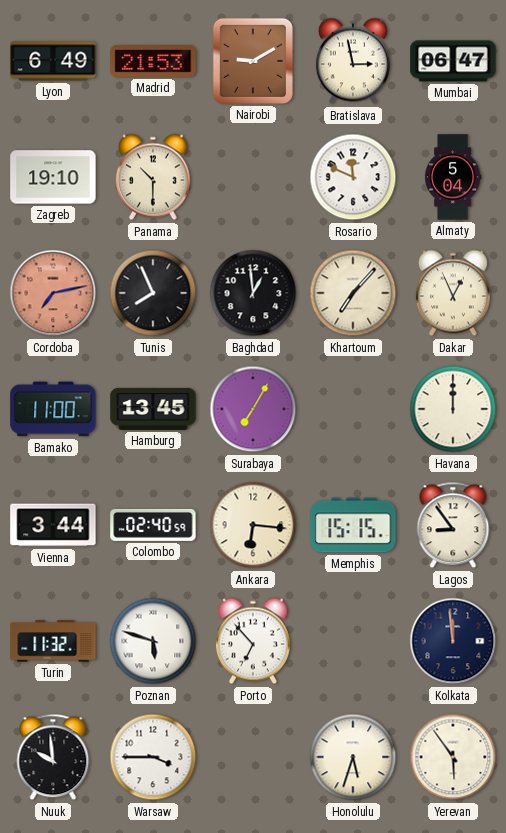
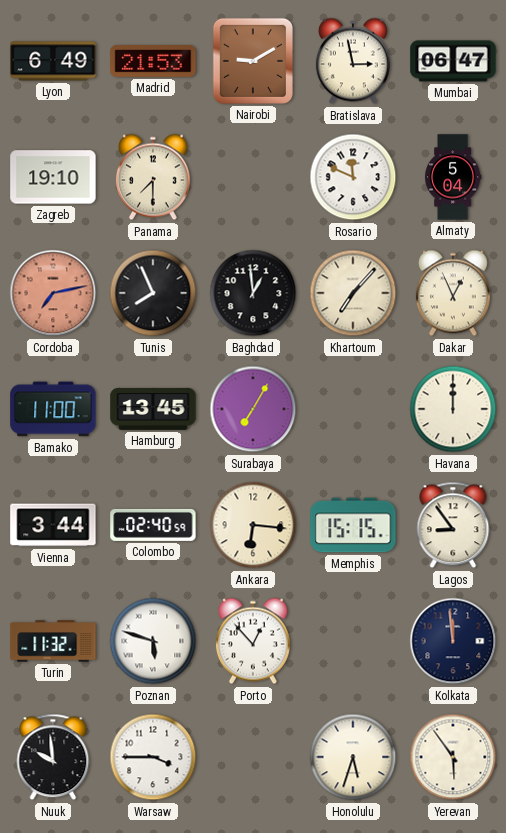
Panama: 10:30 -> 7:30
Porto: 6:53 -> 12:53
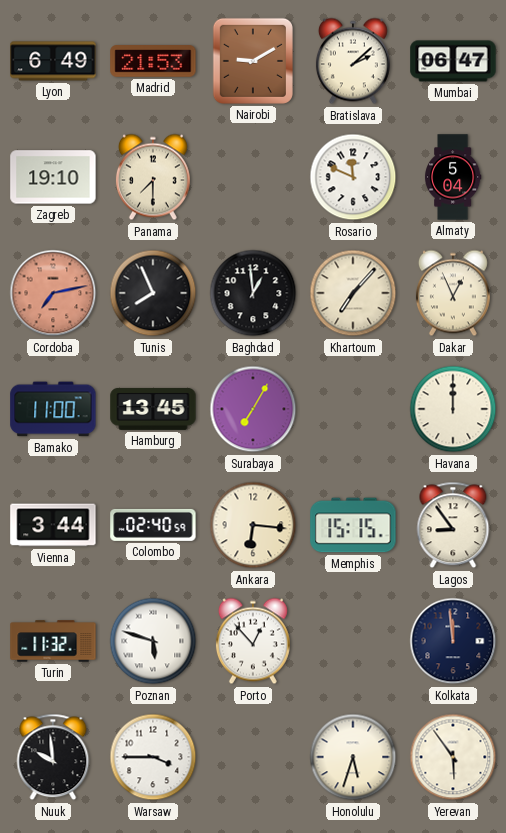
Bratislava: 2:58 -> 2:08
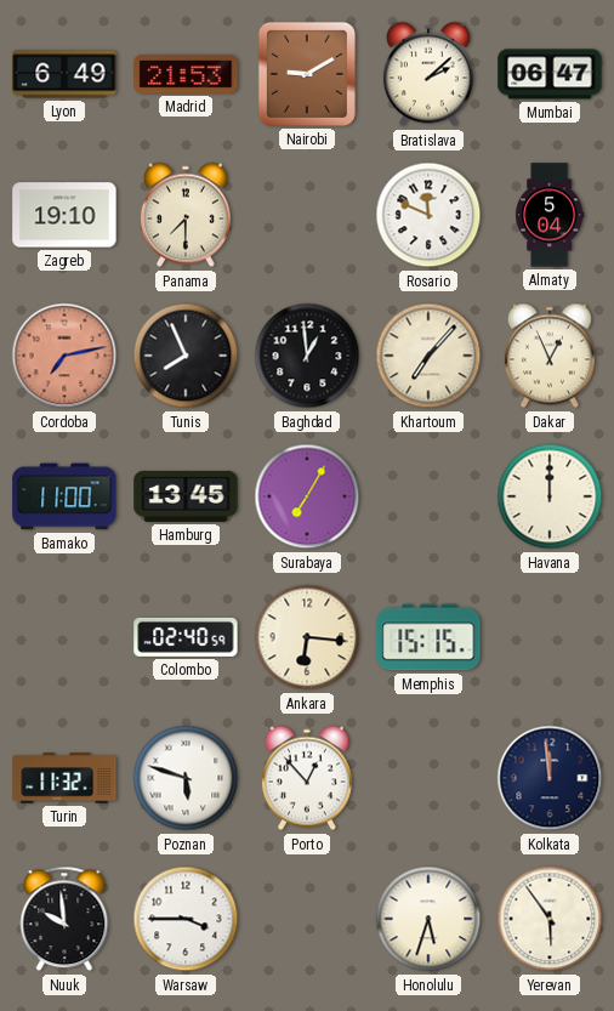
Vienna: 3:44 -> none
Lagos: 8:54 -> none
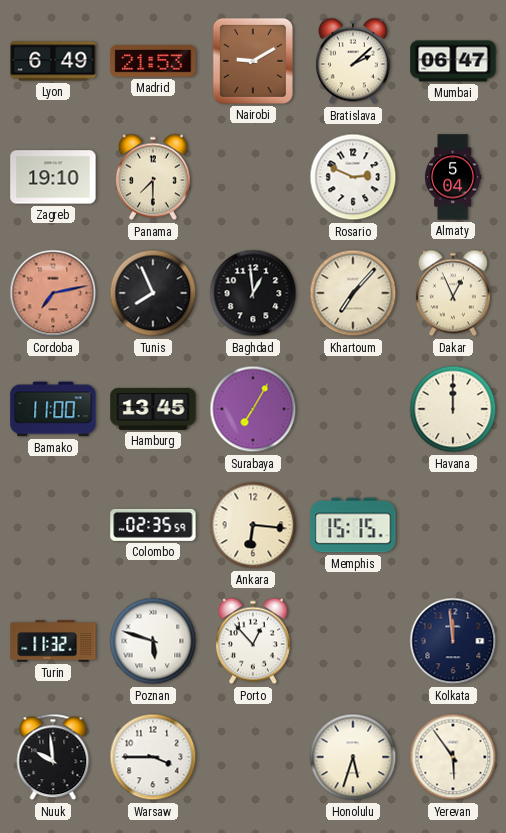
Rosario: 11:49 -> 2:49
Colombo: 02:40 -> 02:35
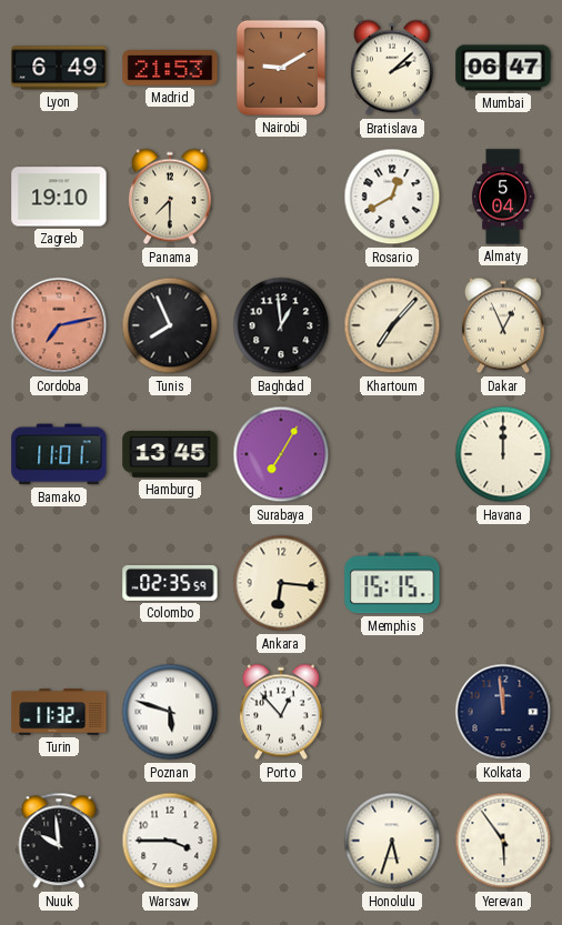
Rosario: 2:49 -> 12:40
Bamako: 11:00 -> 11:01
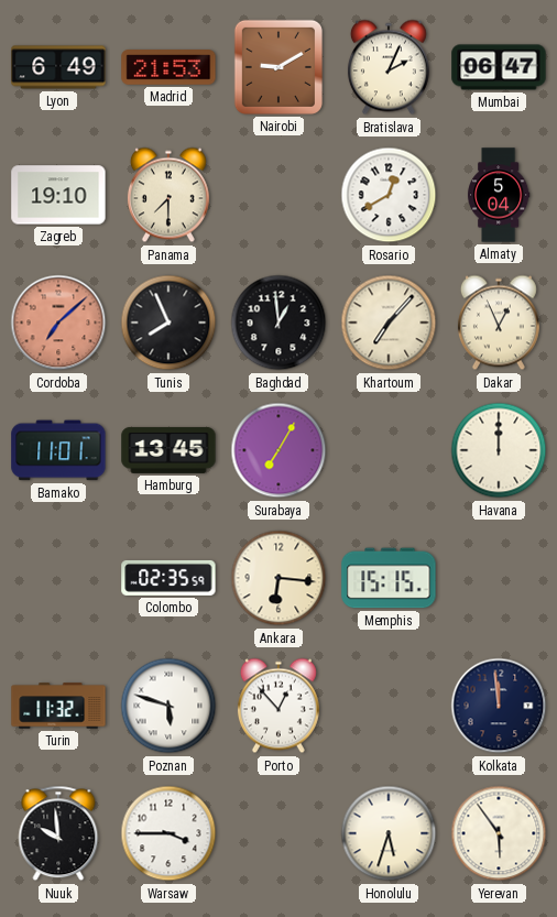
Bratislava: 2:08 -> 2:04
Cordoba: 7:13 -> 7:08
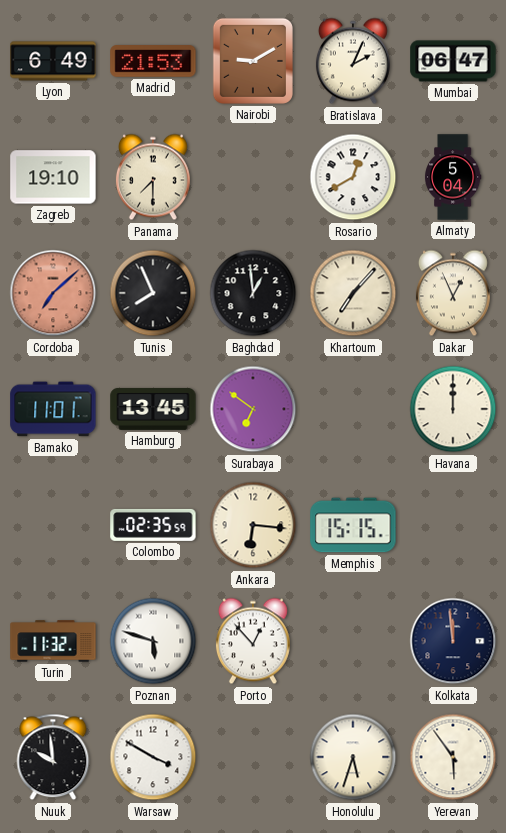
Surabaya: 7:05 -> 6:51
Warsaw: 3:45 -> 3:50
